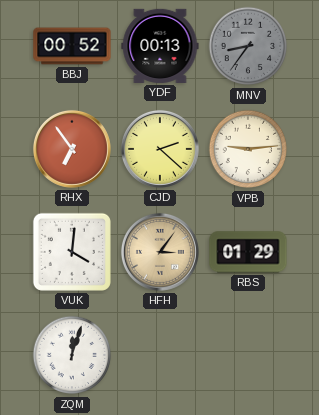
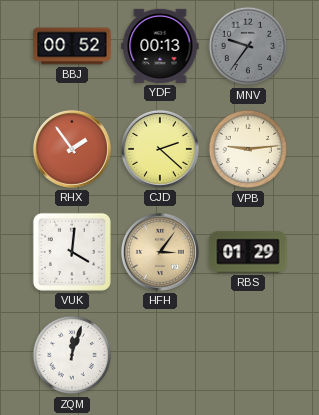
MNV: 8:36 -> 9:36
RHX: 6:54 -> 1:54
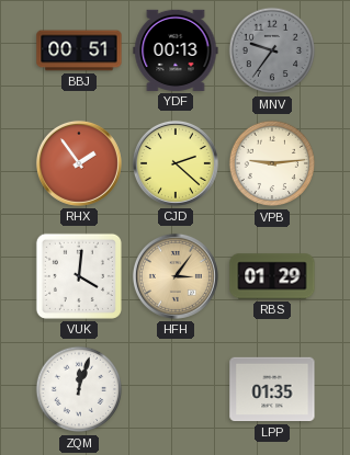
BBJ: 00:52 -> 00:51
LPP: none -> 01:35
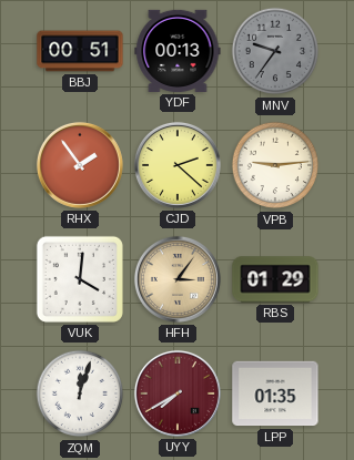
UYY: none -> 7:40
